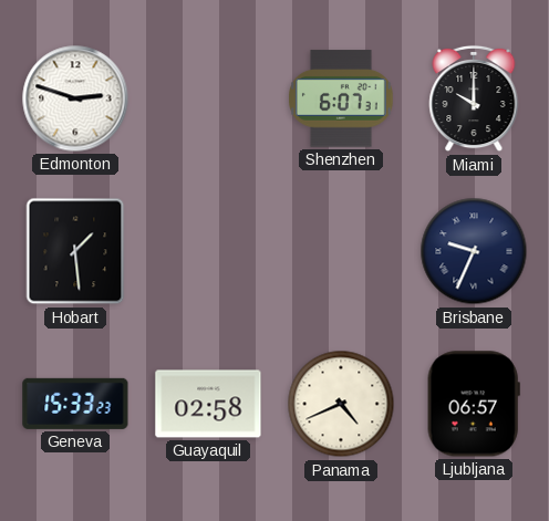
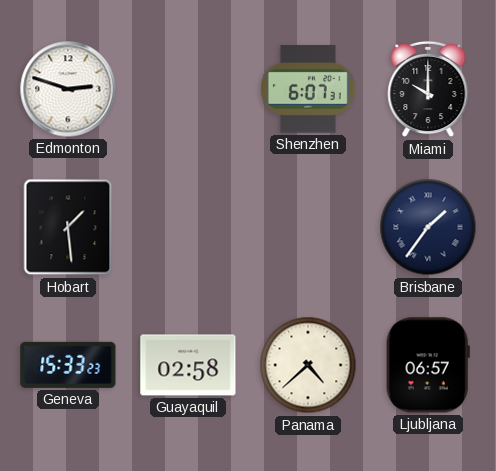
Brisbane: 9:34 -> 1:36
Panama: 4:41 -> 4:38
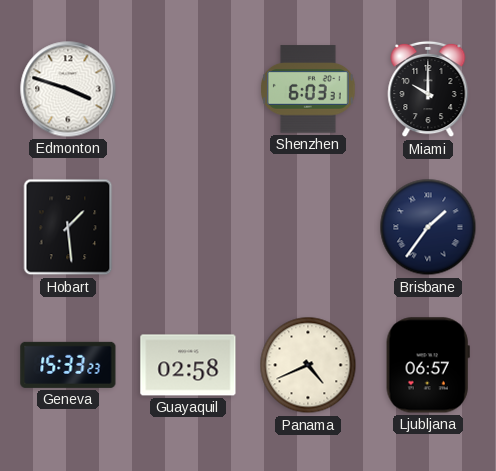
Edmonton: 2:48 -> 3:48
Shenzhen: 6:07 -> 6:03
Panama: 4:38 -> 4:41
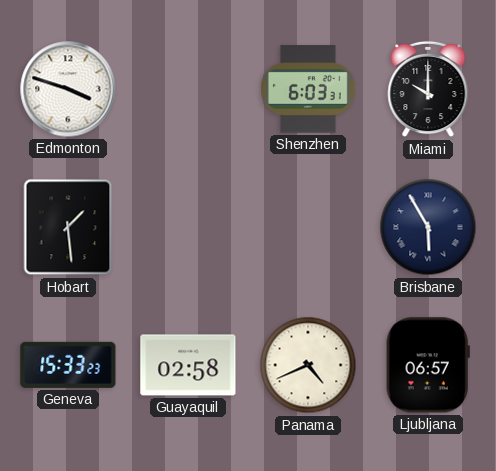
Brisbane: 1:36 -> 5:55
